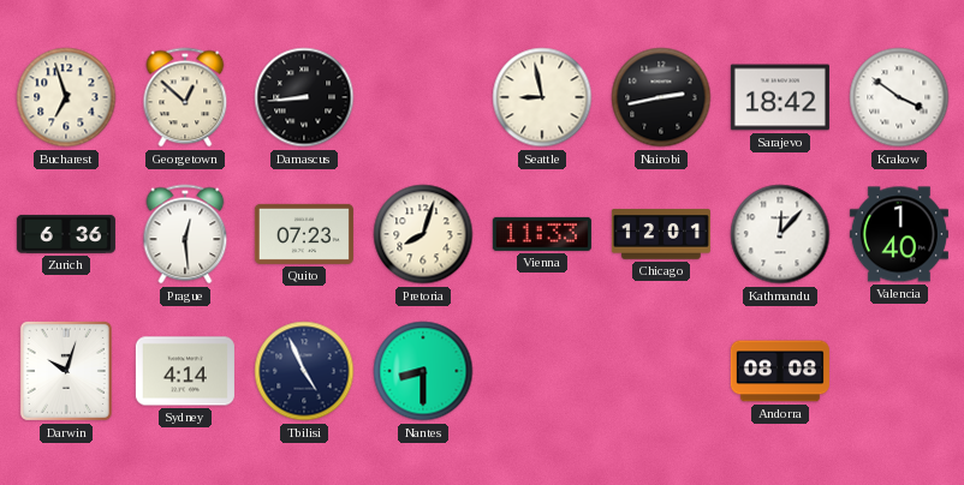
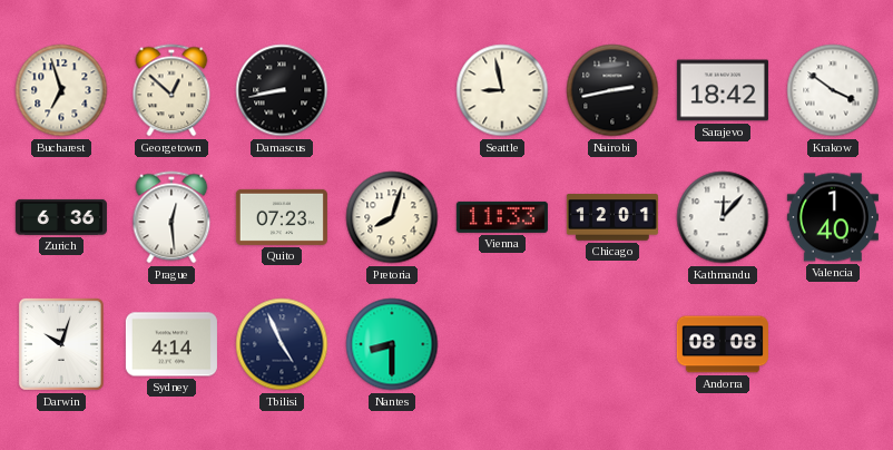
Damascus: 8:44 -> 8:43
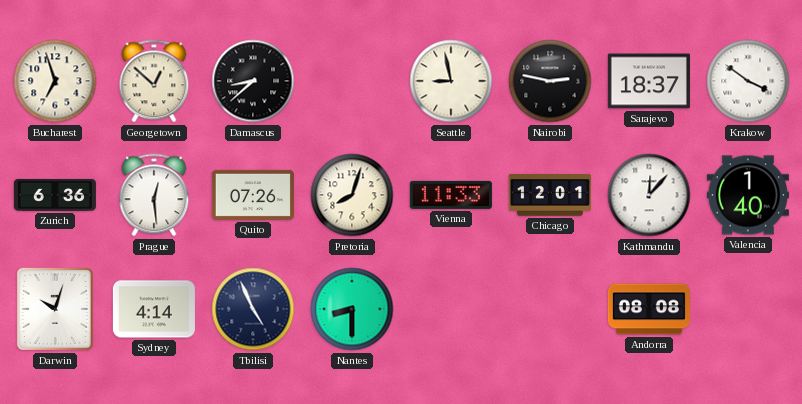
Damascus: 8:43 -> 8:38
Nairobi: 2:43 -> 2:47
Sarajevo: 18:42 -> 18:37
Quito: 07:23 -> 07:26
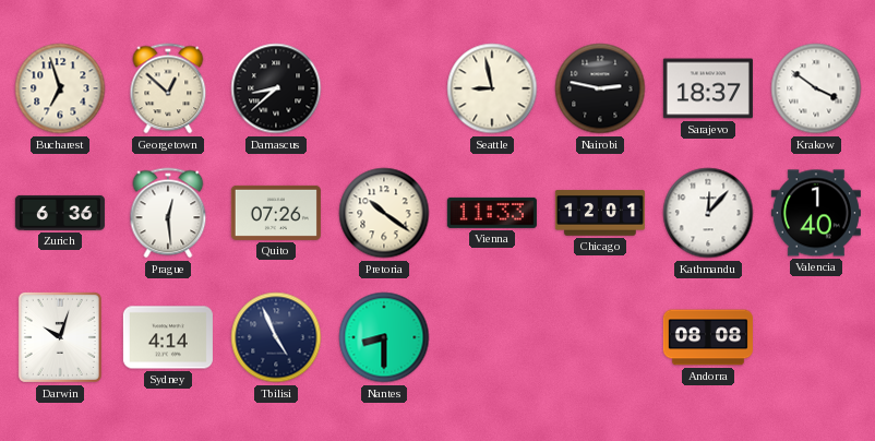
Pretoria: 8:03 -> 10:21
